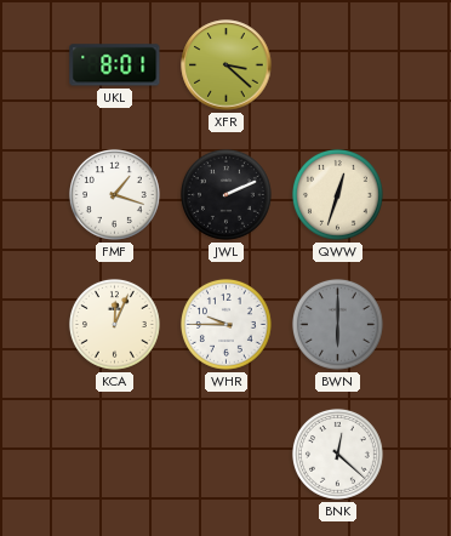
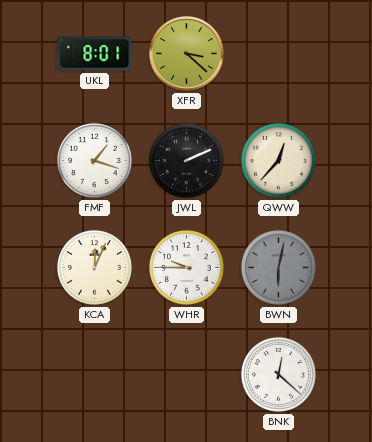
QWW: 12:33 -> 12:37
BWN: 6:00 -> 6:02
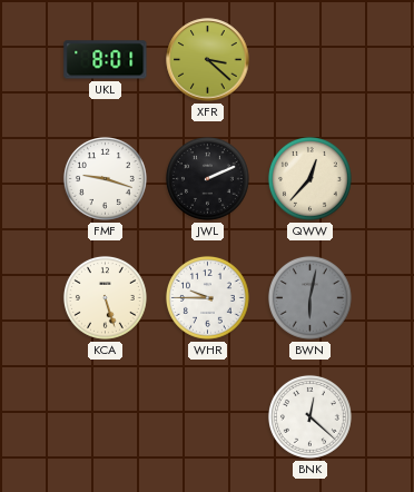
FMF: 1:18 -> 9:18
KCA: 12:04 -> 5:27
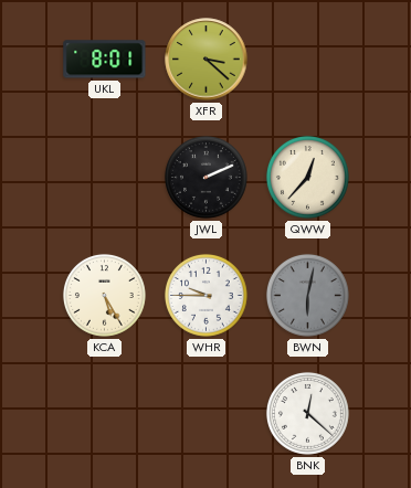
FMF: 9:18 -> none
KCA: 5:27 -> 5:25
